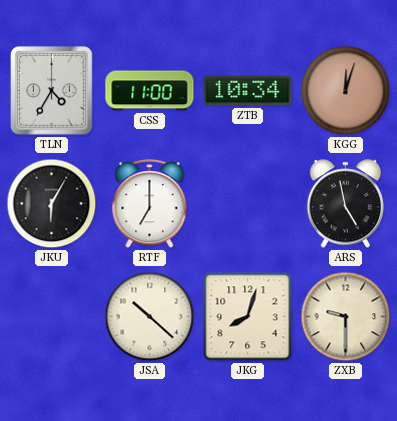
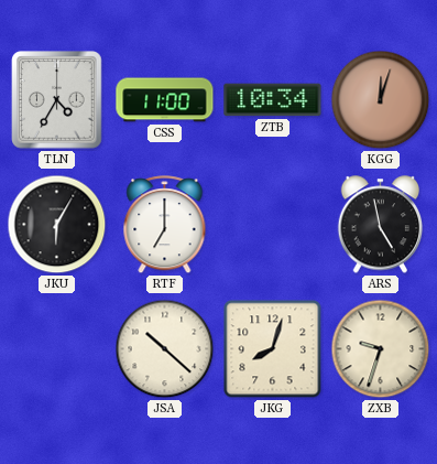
ZXB: 9:30 -> 9:33
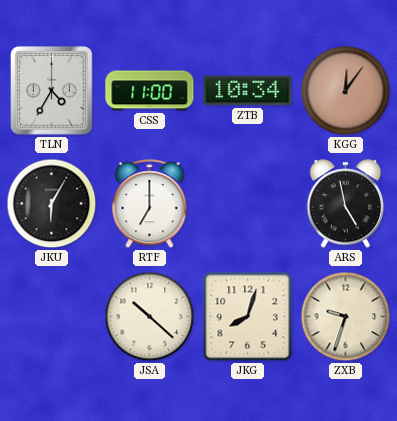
KGG: 12:03 -> 12:06
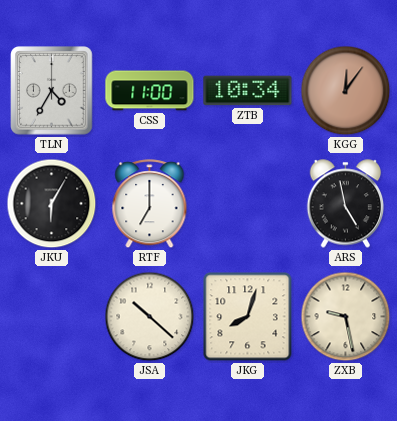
ZXB: 9:33 -> 9:28
